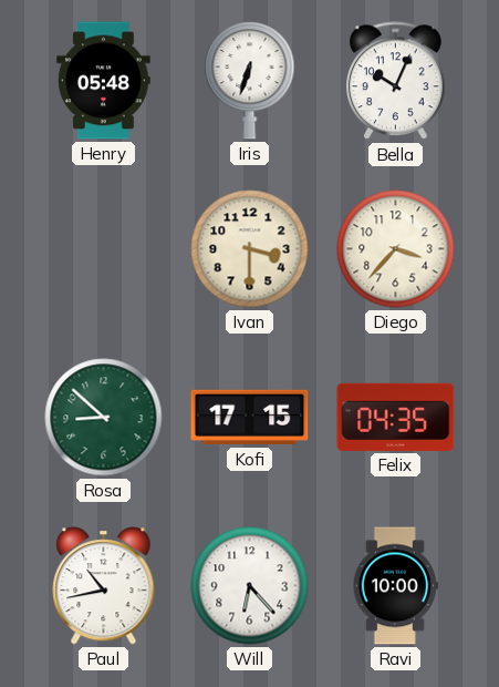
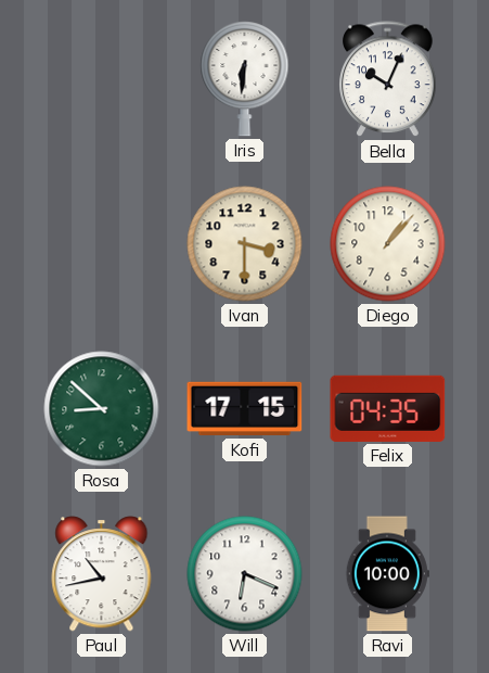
Henry: 05:48 -> none
Iris: 6:33 -> 6:31
Diego: 3:37 -> 1:07
Will: 6:23 -> 6:19
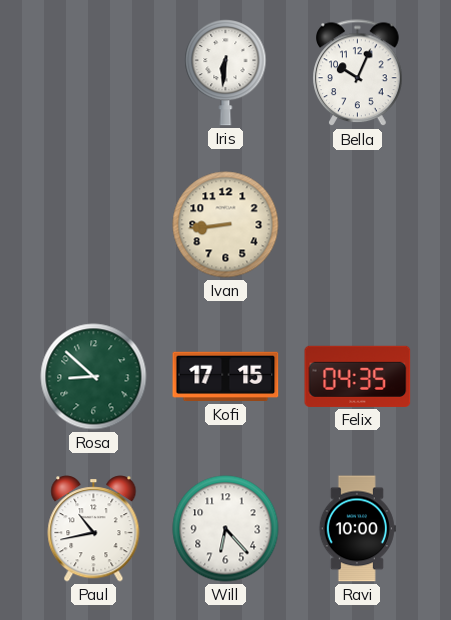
Ivan: 3:30 -> 8:44
Diego: 1:07 -> none
Will: 6:19 -> 6:23
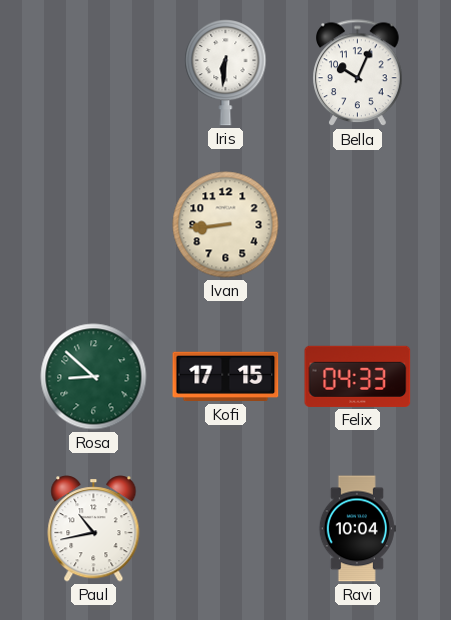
Felix: 04:35 -> 04:33
Will: 6:23 -> none
Ravi: 10:00 -> 10:04
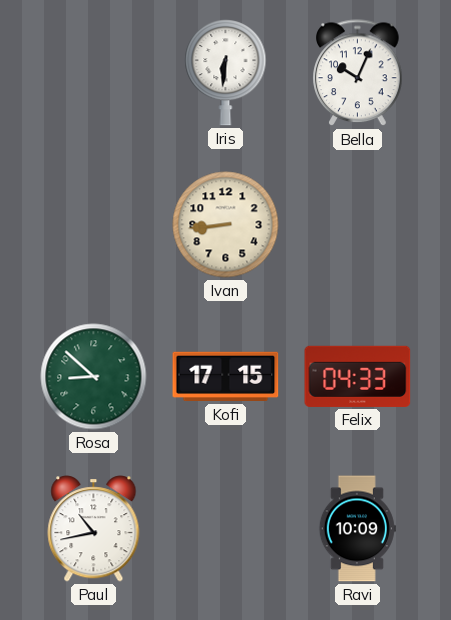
Ravi: 10:04 -> 10:09
